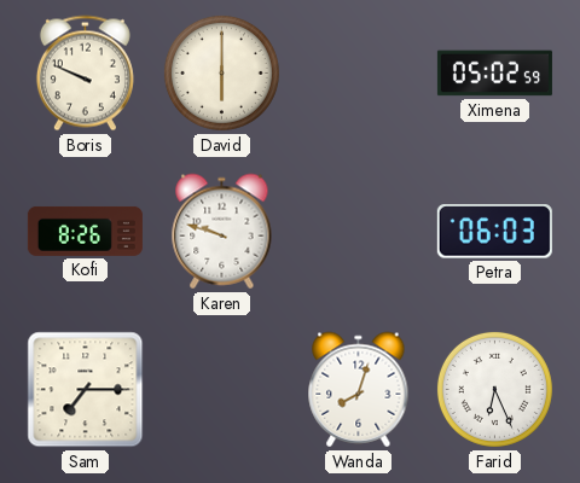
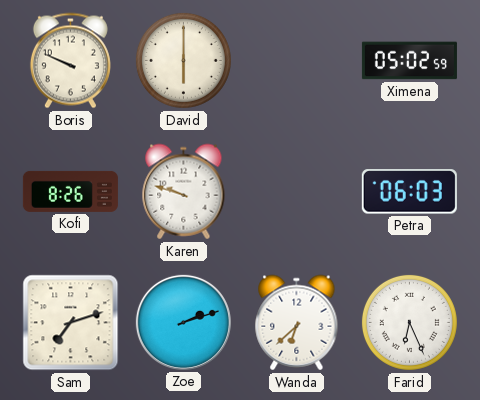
Sam: 7:15 -> 7:12
Zoe: none -> 2:12
Wanda: 8:03 -> 6:38
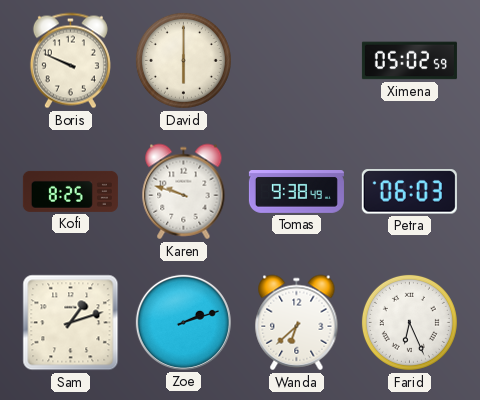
Kofi: 8:26 -> 8:25
Tomas: none -> 9:38
Sam: 7:12 -> 1:12
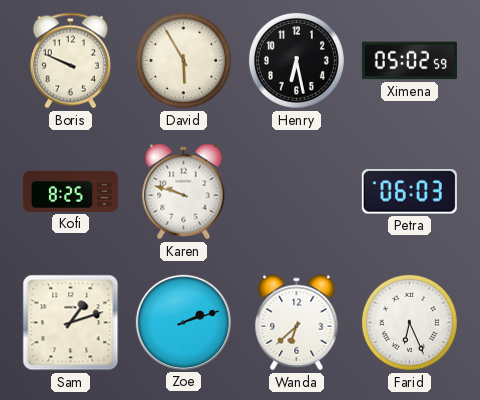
David: 6:00 -> 5:55
Henry: none -> 6:28
Tomas: 9:38 -> none
